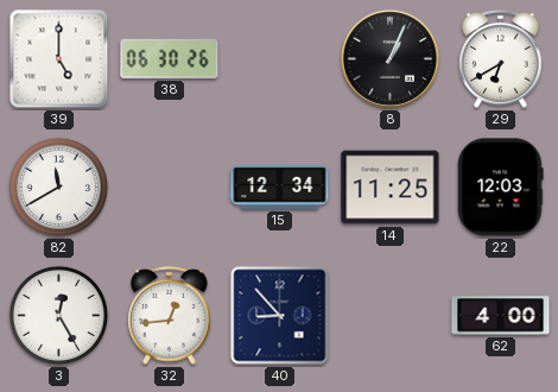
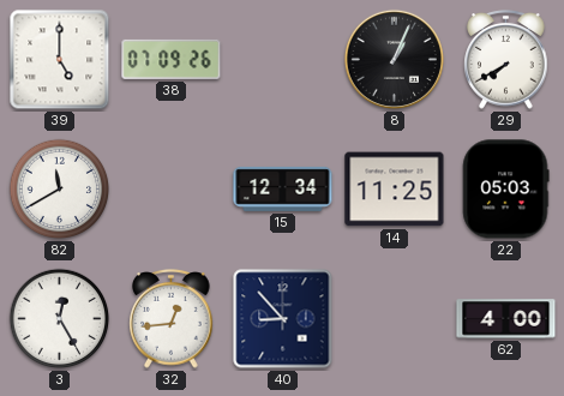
38: 06:30 -> 07:09
29: 6:40 -> 7:40
22: 12:03 -> 05:03
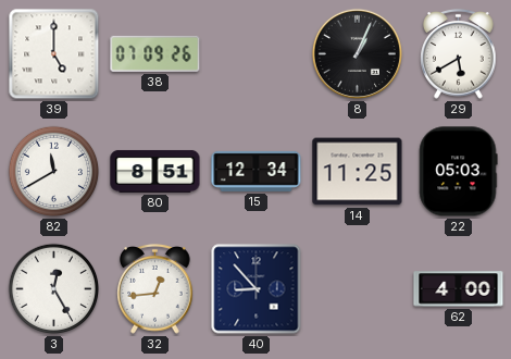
29: 7:40 -> 5:40
80: none -> 8:51
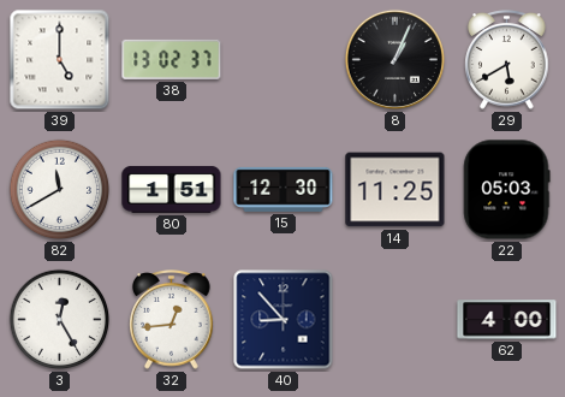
38: 07:09 -> 13:02
80: 8:51 -> 1:51
15: 12:34 -> 12:30
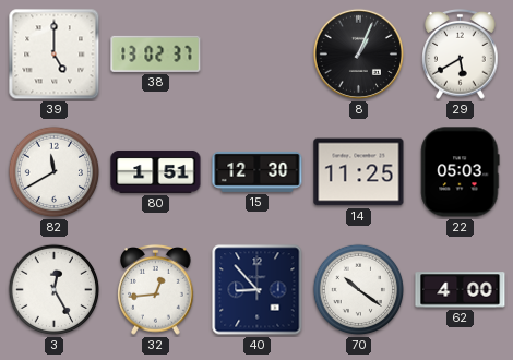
70: none -> 10:21
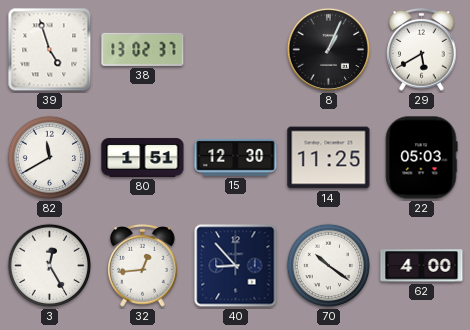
39: 5:00 -> 4:57
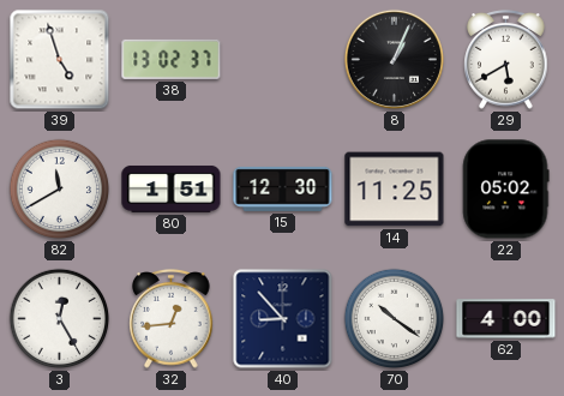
22: 05:03 -> 05:02
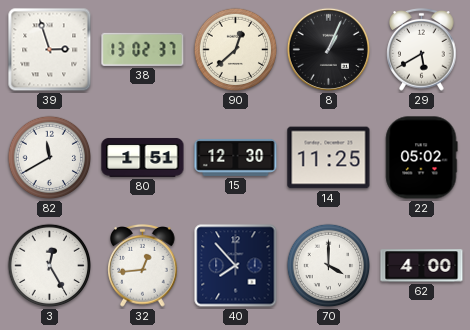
39: 4:57 -> 2:57
90: none -> 12:38
40: 8:53 -> 7:53
70: 10:21 -> 4:00
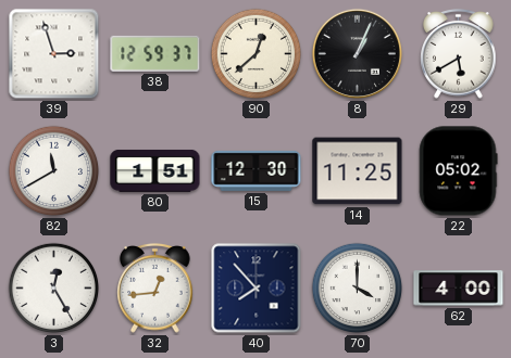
38: 13:02 -> 12:59
